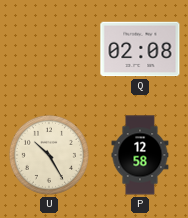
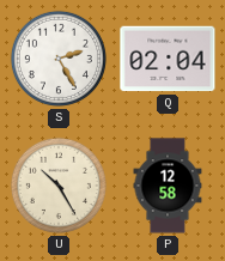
S: none -> 2:25
Q: 02:08 -> 02:04
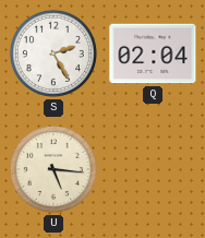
U: 10:25 -> 5:16
P: 12:58 -> none
